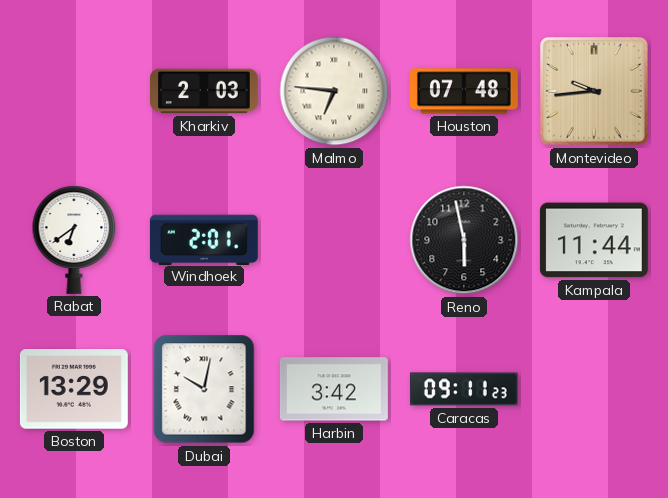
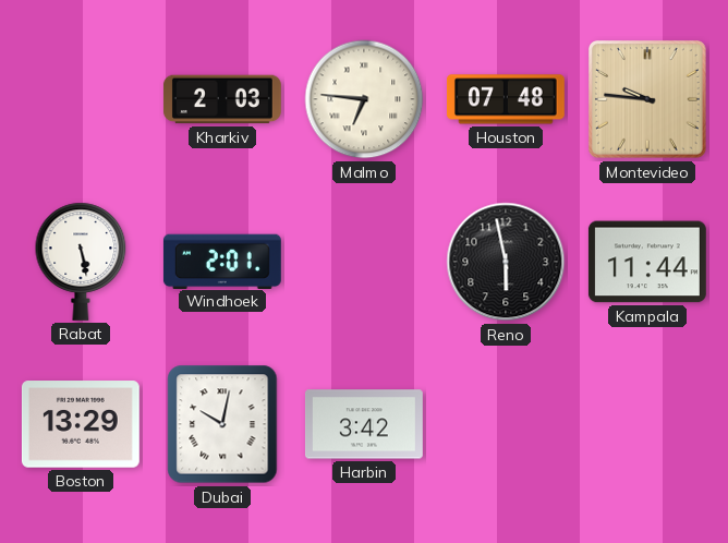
Montevideo: 9:44 -> 9:46
Rabat: 6:39 -> 5:28
Caracas: 09:11 -> none
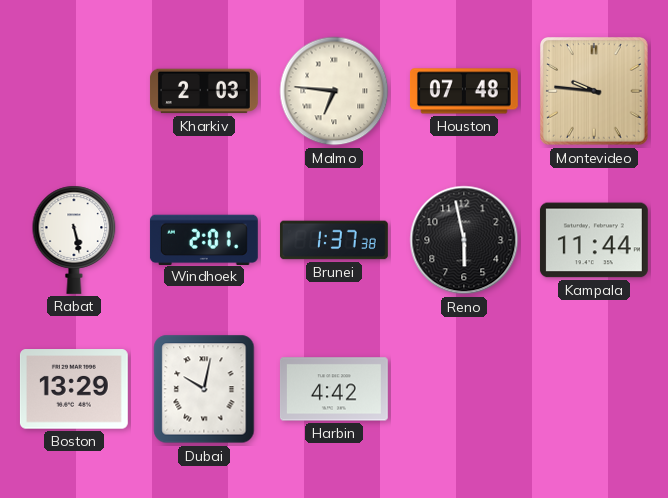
Brunei: none -> 1:37
Harbin: 3:42 -> 4:42
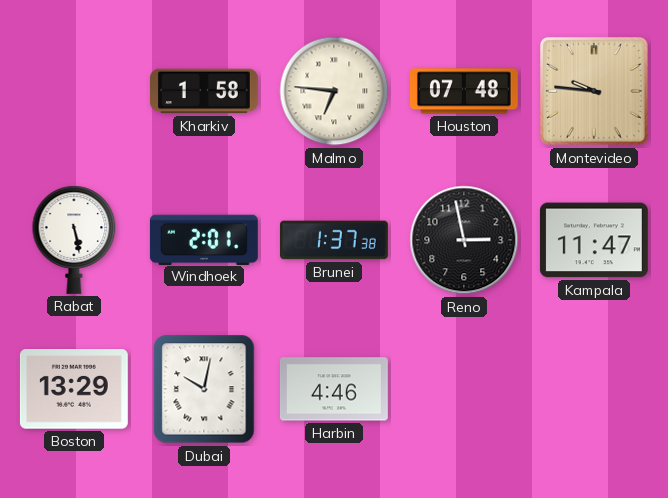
Kharkiv: 2:03 -> 1:58
Reno: 5:58 -> 2:58
Kampala: 11:44 -> 11:47
Harbin: 4:42 -> 4:46
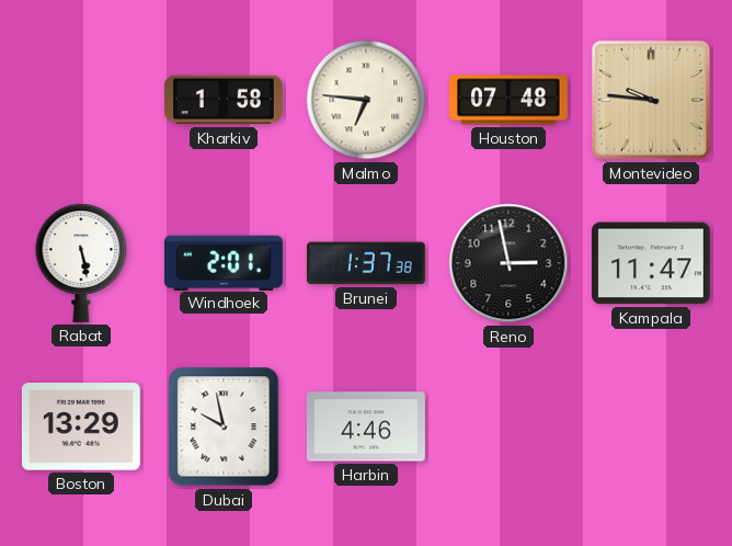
Dubai: 10:02 -> 9:58
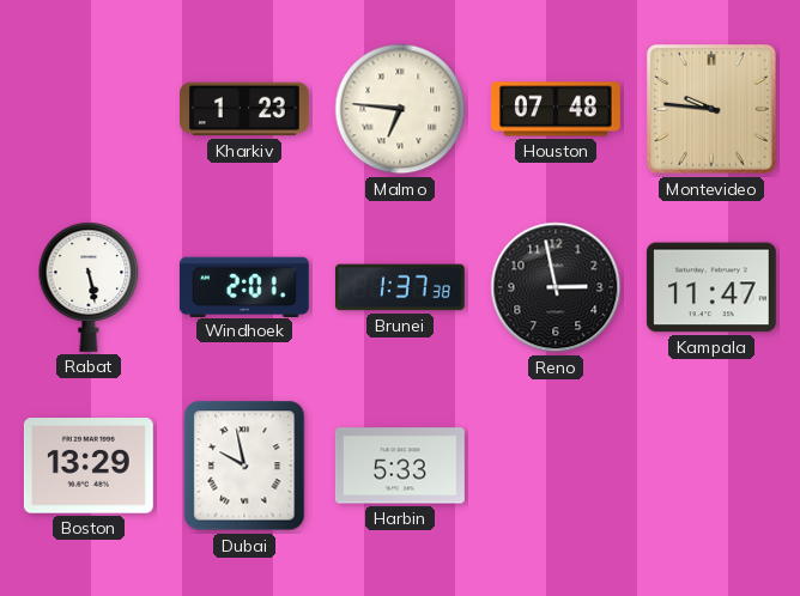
Kharkiv: 1:58 -> 1:23
Harbin: 4:46 -> 5:33
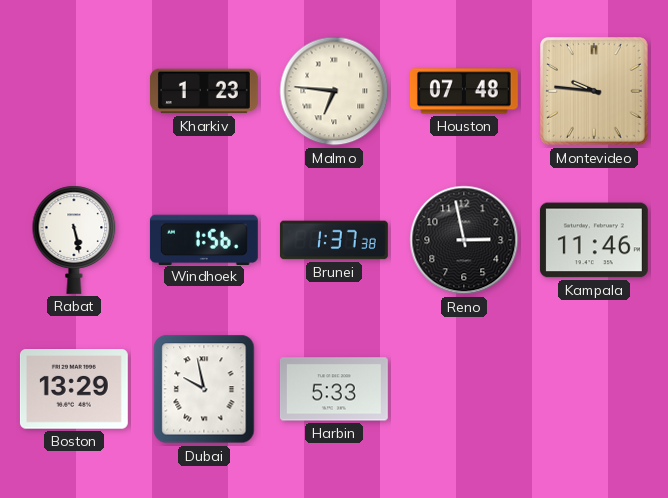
Windhoek: 2:01 -> 1:56
Kampala: 11:47 -> 11:46
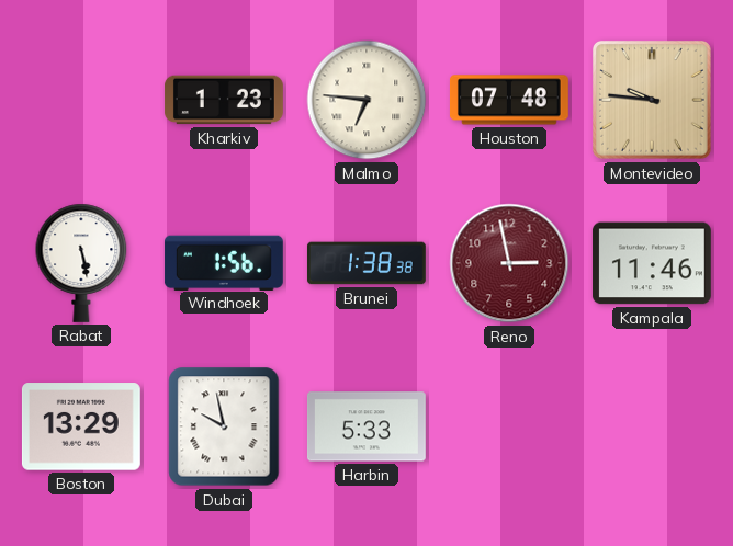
Brunei: 1:37 -> 1:38
Reno dial: black -> burgundy
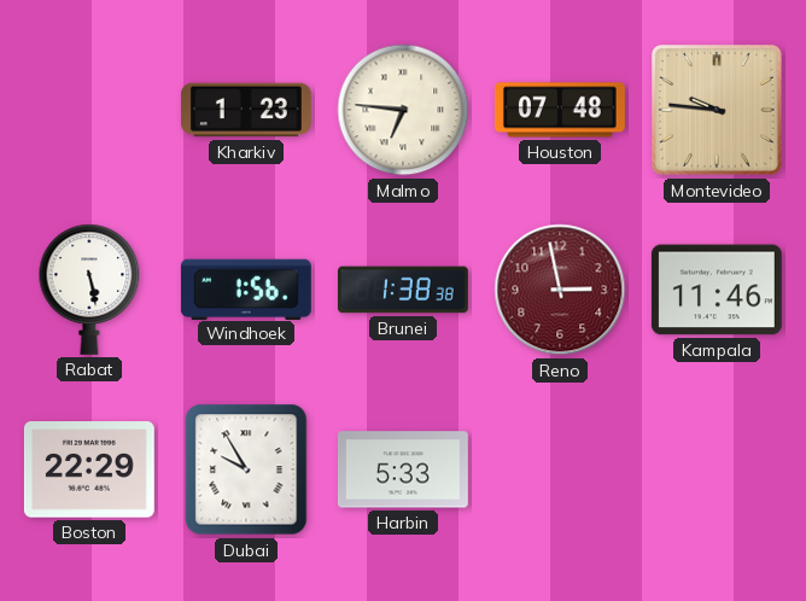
Boston: 13:29 -> 22:29
Dubai: 9:58 -> 9:55
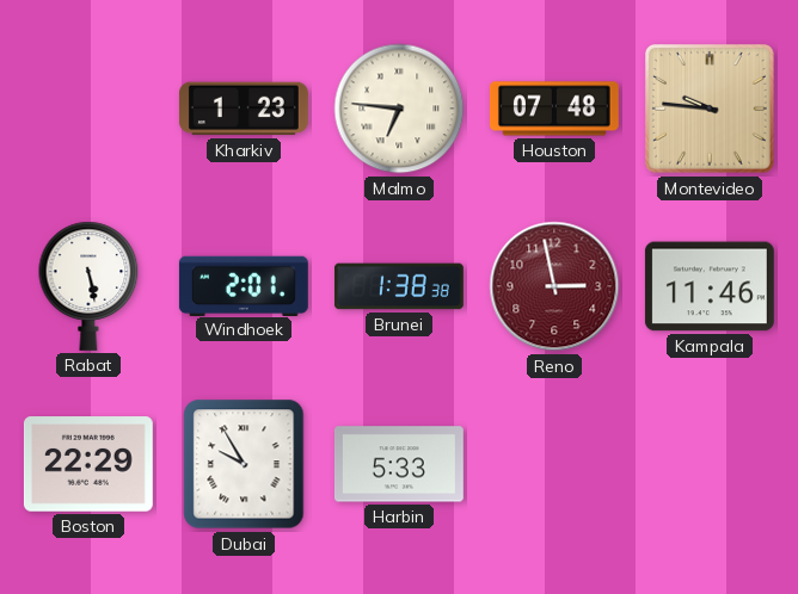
Windhoek: 1:56 -> 2:01
